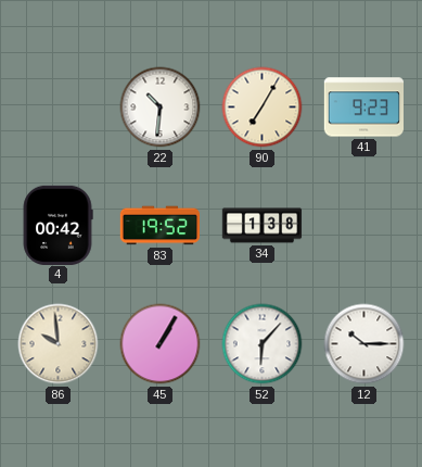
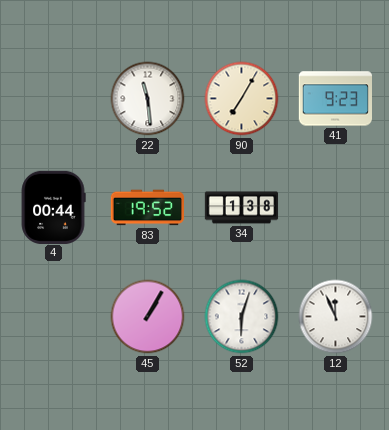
22: 10:31 -> 11:29
4: 00:42 -> 00:44
86: 9:59 -> none
52: 6:07 -> 6:03
12: 10:15 -> 11:56
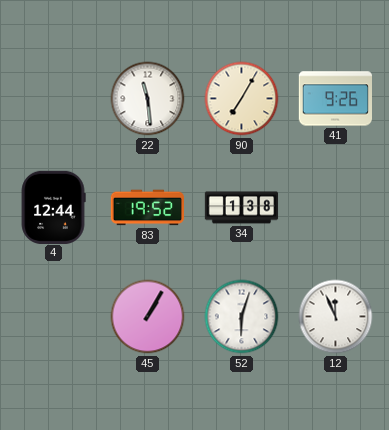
41: 9:23 -> 9:26
4: 00:44 -> 12:44
